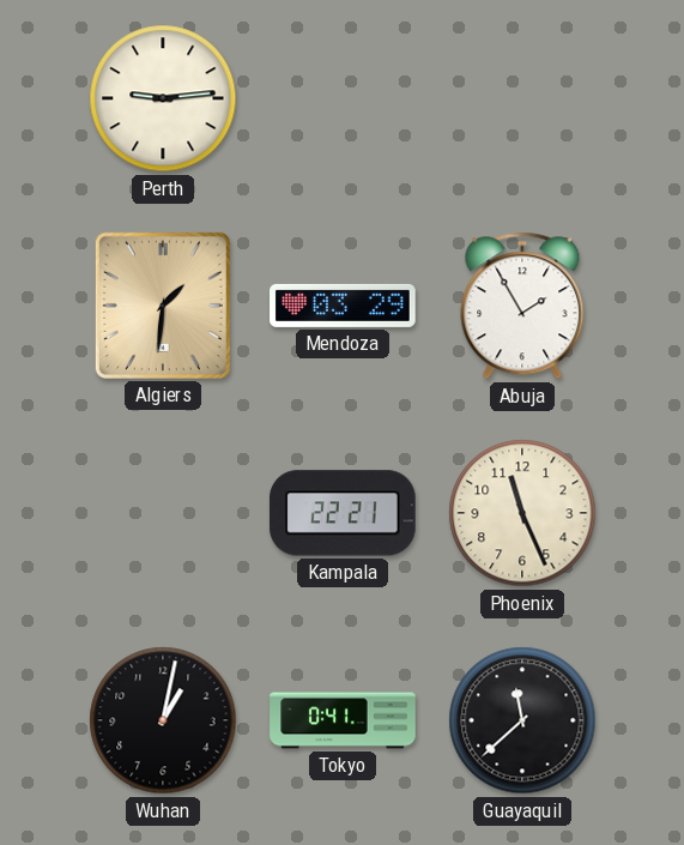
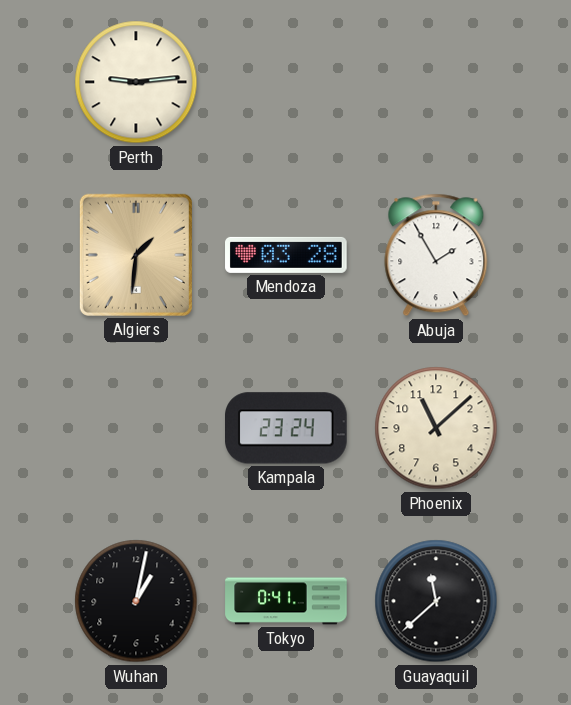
Mendoza: 03:29 -> 03:28
Kampala: 22:21 -> 23:24
Phoenix: 11:26 -> 11:08
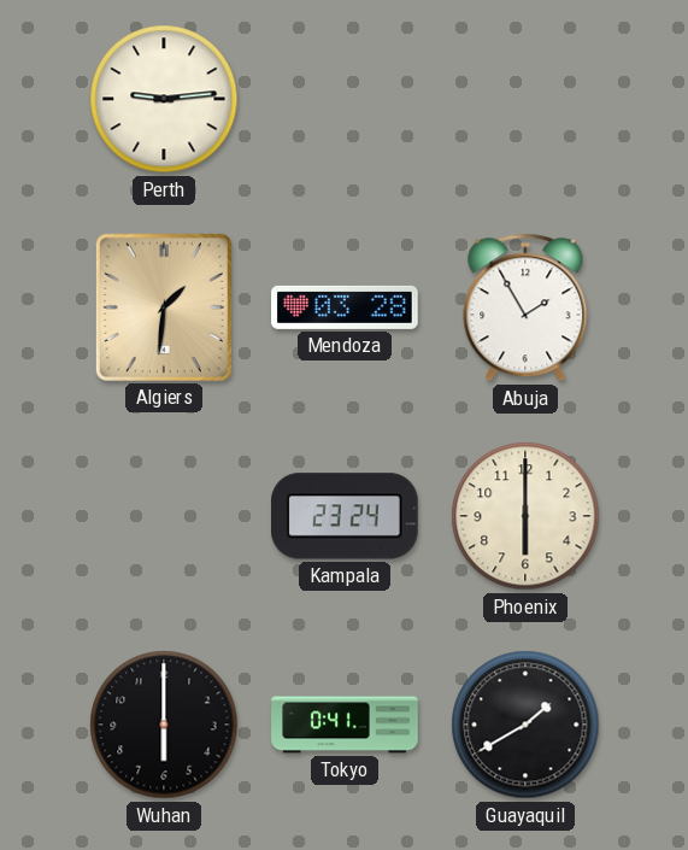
Phoenix: 11:08 -> 6:00
Wuhan: 1:02 -> 6:00
Guayaquil: 11:38 -> 1:40
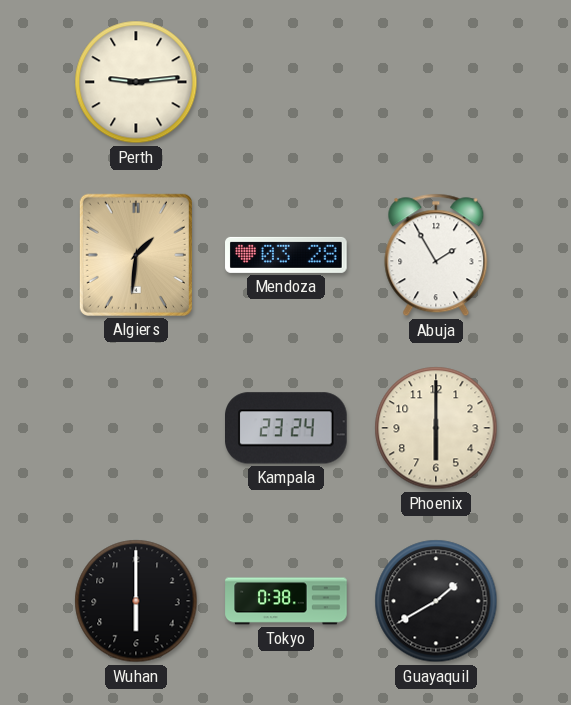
Tokyo: 0:41 -> 0:38
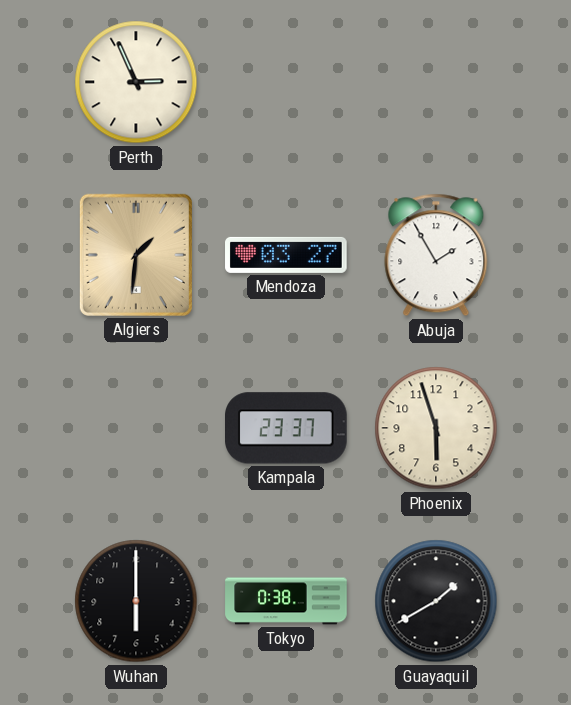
Perth: 9:14 -> 2:56
Mendoza: 03:28 -> 03:27
Kampala: 23:24 -> 23:37
Phoenix: 6:00 -> 5:57
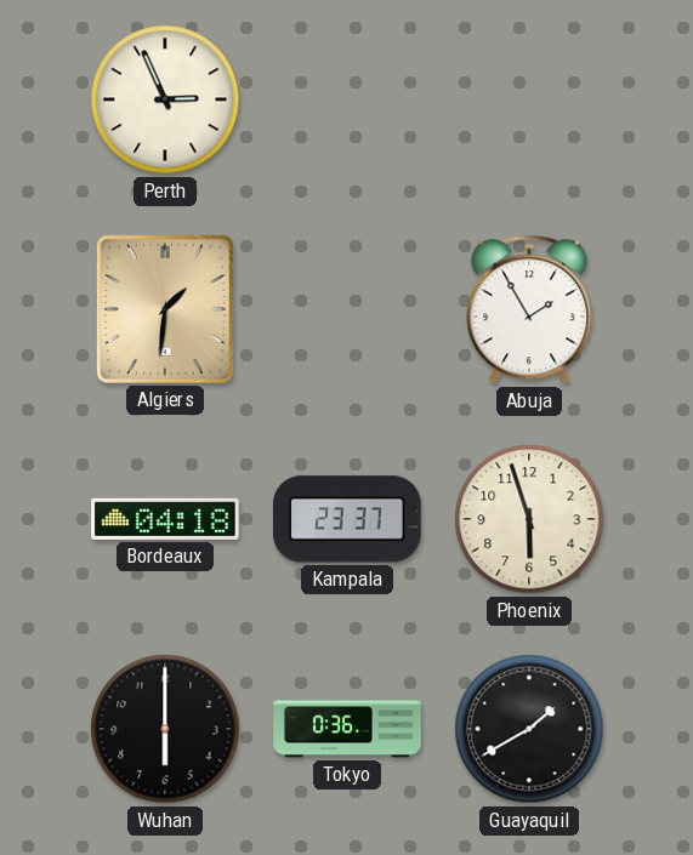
Mendoza: 03:27 -> none
Bordeaux: none -> 04:18
Tokyo: 0:38 -> 0:36
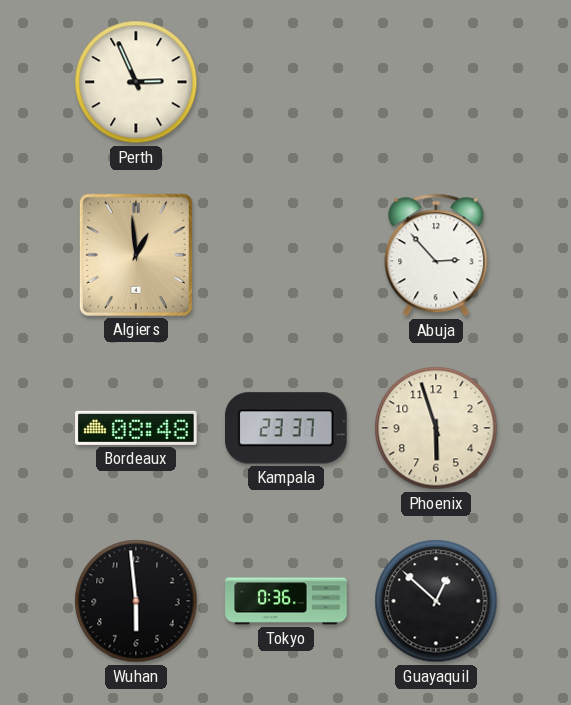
Algiers: 1:31 -> 12:59
Abuja: 1:55 -> 2:53
Bordeaux: 04:18 -> 08:48
Wuhan: 6:00 -> 5:59
Guayaquil: 1:40 -> 12:52
